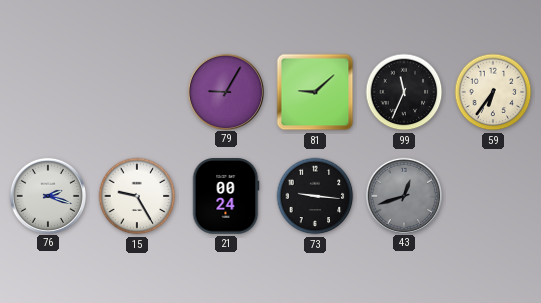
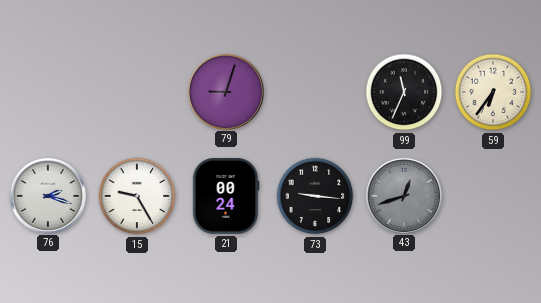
79: 9:05 -> 9:03
81: 9:08 -> none
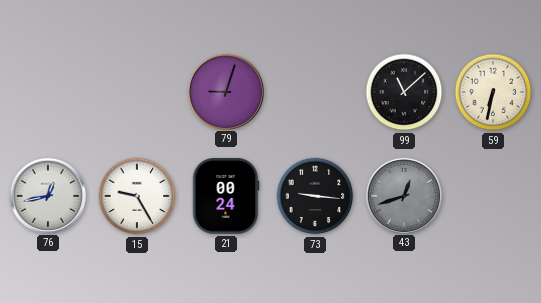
99: 11:34 -> 11:08
59: 6:36 -> 6:32
76: 2:18 -> 12:43
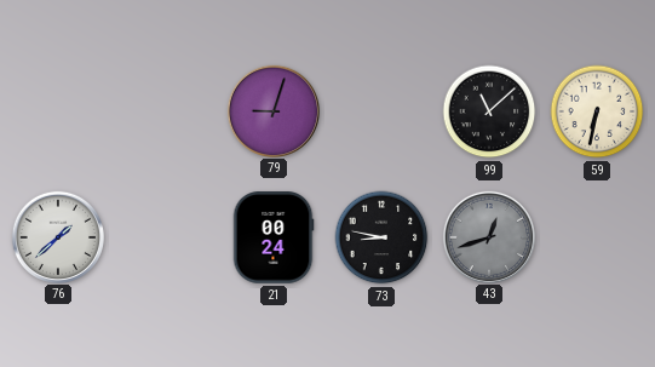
76: 12:43 -> 1:38
15: 9:25 -> none
73: 9:16 -> 8:47
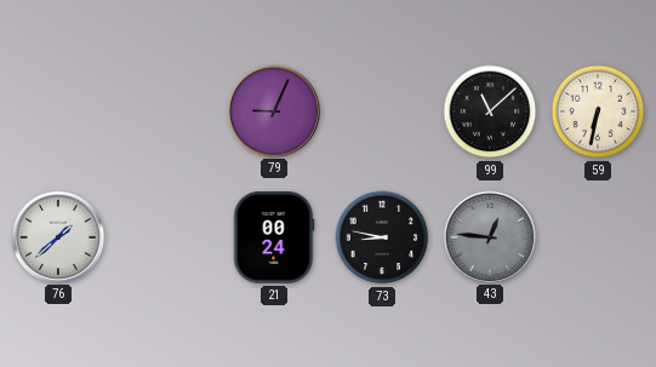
79: 9:03 -> 9:04
43: 12:42 -> 12:46
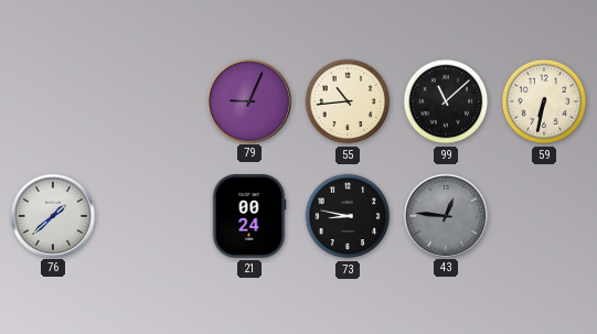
55: none -> 10:44
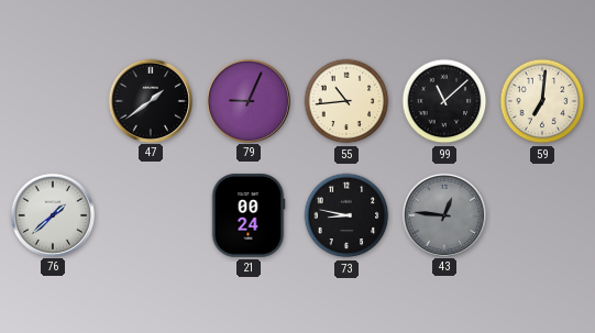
47: none -> 1:39
59: 6:32 -> 7:01
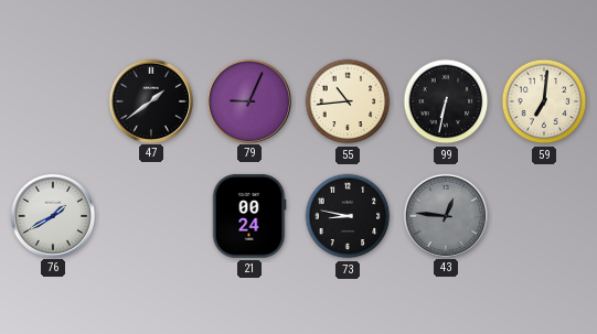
99: 11:08 -> 6:32
76: 1:38 -> 1:40
